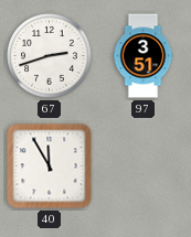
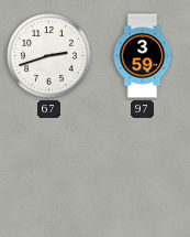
97: 3:51 -> 3:59
40: 11:55 -> none
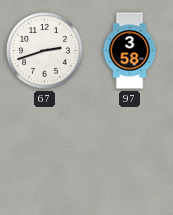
97: 3:59 -> 3:58
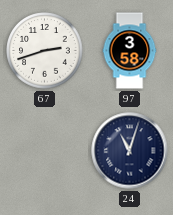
24: none -> 11:03
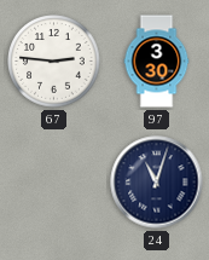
67: 2:42 -> 2:46
97: 3:58 -> 3:30
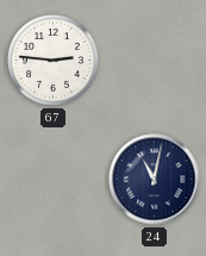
97: 3:30 -> none
24: 11:03 -> 11:02
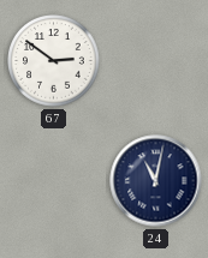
67: 2:46 -> 2:51
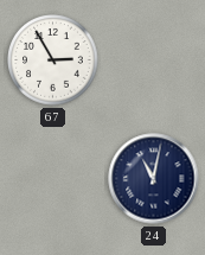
67: 2:51 -> 2:55
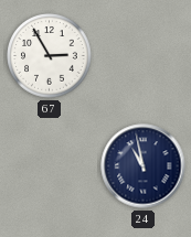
24: 11:02 -> 10:58
